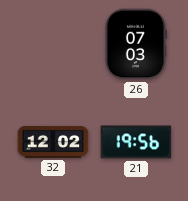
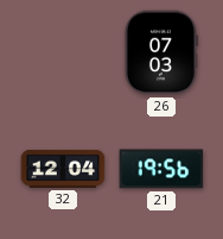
32: 12:02 -> 12:04
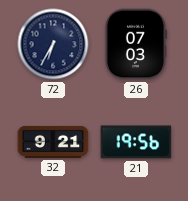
72: none -> 6:35
32: 12:04 -> 9:21
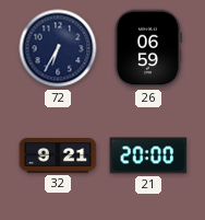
26: 07:03 -> 06:59
21: 19:56 -> 20:00
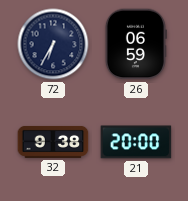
32: 9:21 -> 9:38
